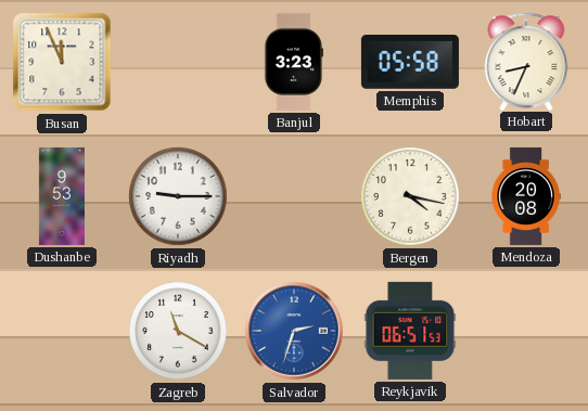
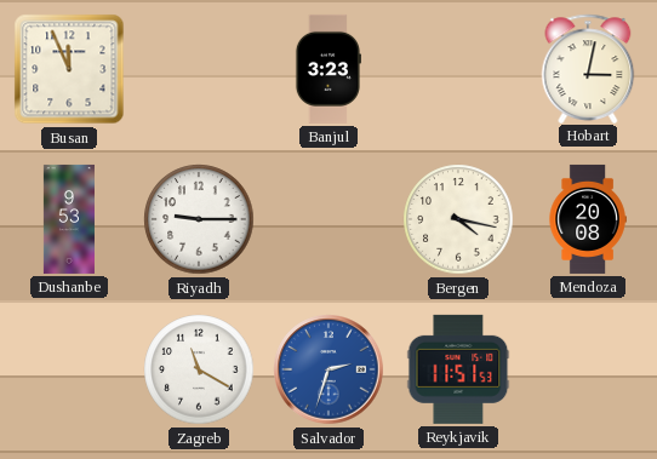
Memphis: 05:58 -> none
Hobart: 8:34 -> 3:02
Reykjavik: 06:51 -> 11:51
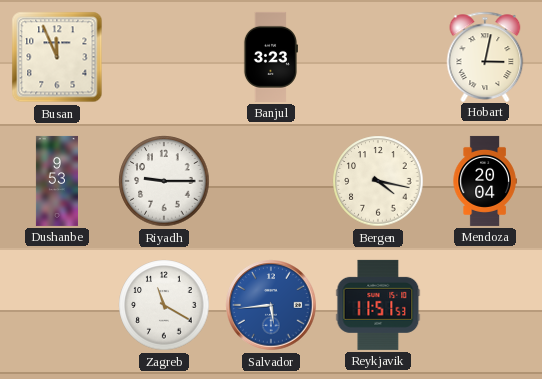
Mendoza: 20:08 -> 20:04
Salvador: 2:33 -> 5:44
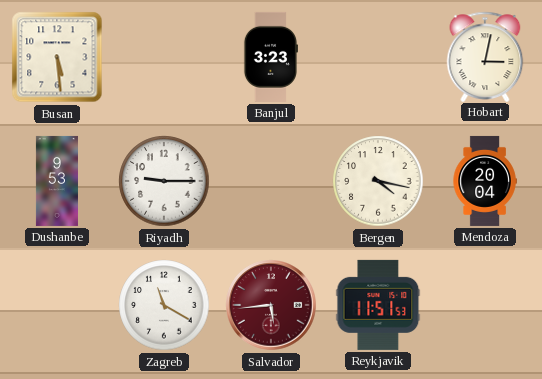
Busan: 11:56 -> 5:29
Salvador dial: blue -> burgundy
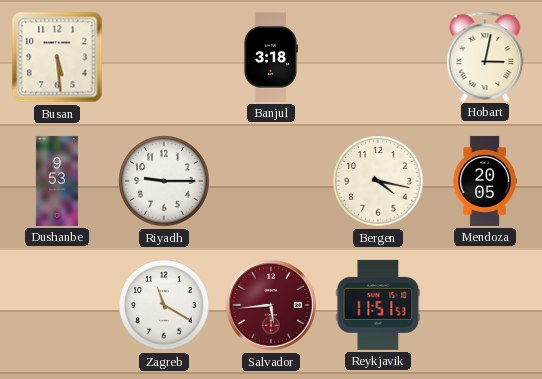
Banjul: 3:23 -> 3:18
Mendoza: 20:04 -> 20:05
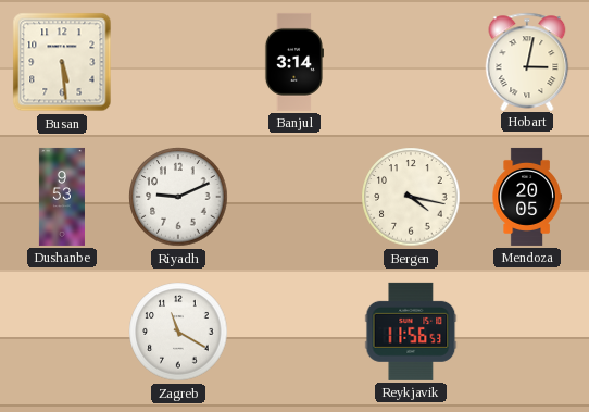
Banjul: 3:18 -> 3:14
Riyadh: 9:15 -> 9:11
Salvador: 5:44 -> none
Reykjavik: 11:51 -> 11:56
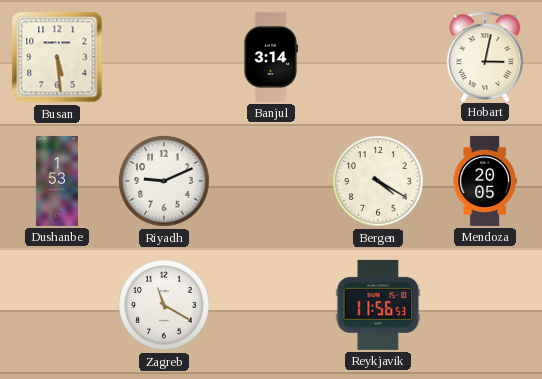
Dushanbe: 9:53 -> 1:53
Bergen: 4:17 -> 4:20
